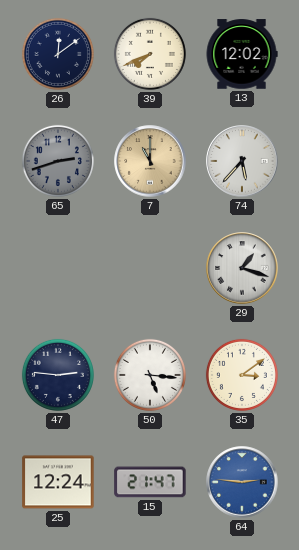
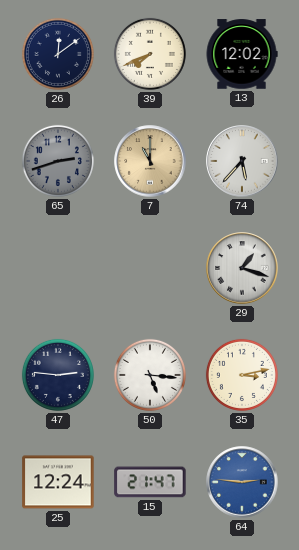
35: 3:09 -> 3:13
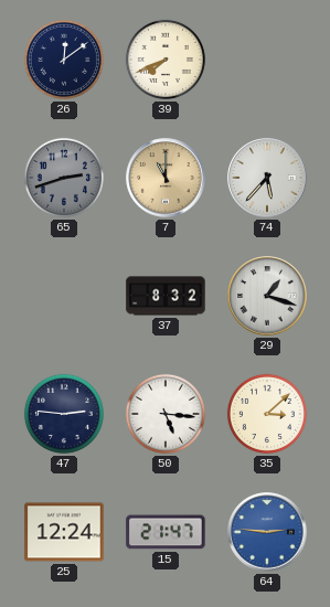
13: 12:02 -> none
37: none -> 8:32
35: 3:13 -> 3:08
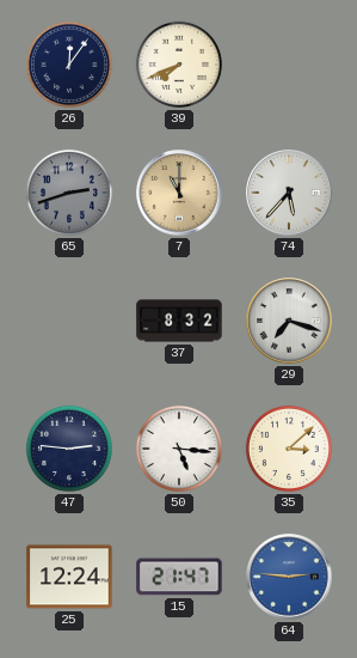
26: 12:09 -> 12:06
29: 1:18 -> 7:18
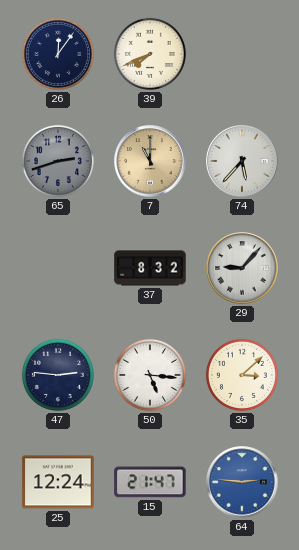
29: 7:18 -> 9:07
